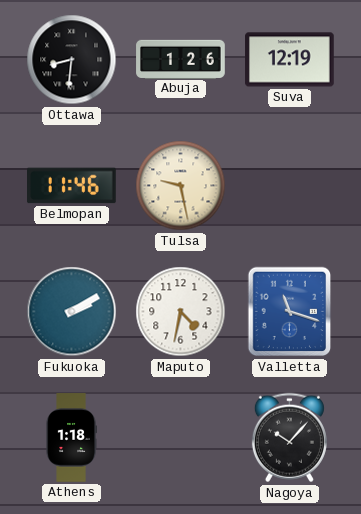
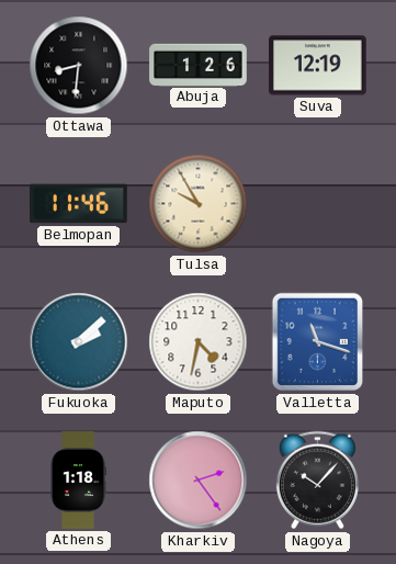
Tulsa: 9:28 -> 9:55
Fukuoka: 2:10 -> 2:08
Kharkiv: none -> 2:24
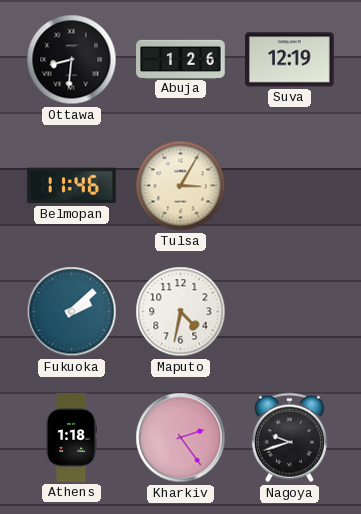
Tulsa: 9:55 -> 3:05
Valletta: 11:18 -> none
Nagoya: 10:07 -> 9:42
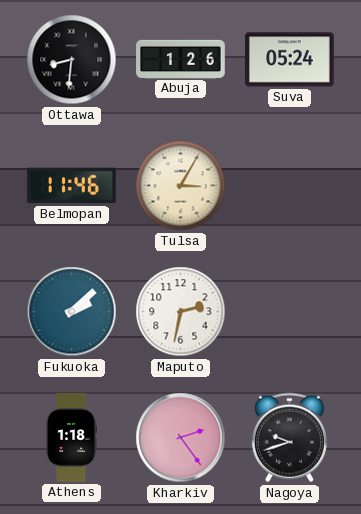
Suva: 12:19 -> 05:24
Maputo: 4:32 -> 2:32
